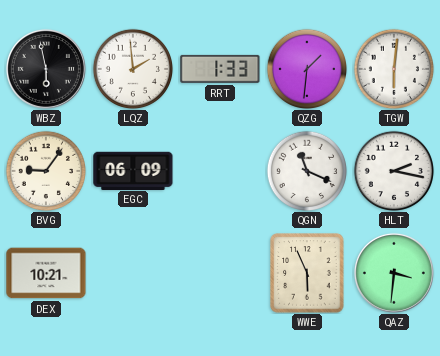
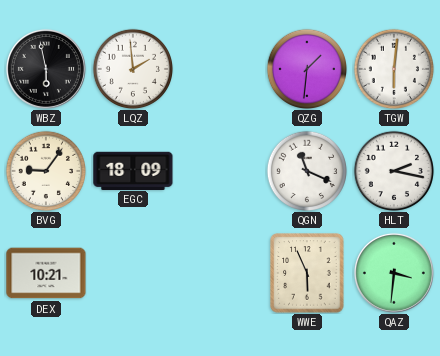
RRT: 1:33 -> none
EGC: 06:09 -> 18:09
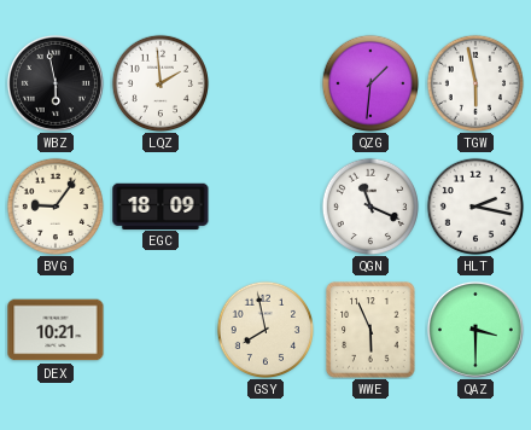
TGW: 6:01 -> 5:58
GSY: none -> 7:58
QAZ: 3:31 -> 3:30
